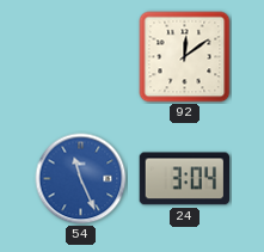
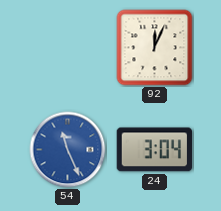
92: 12:09 -> 12:04
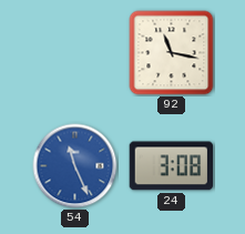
92: 12:04 -> 11:17
24: 3:04 -> 3:08
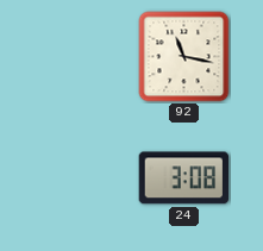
54: 11:26 -> none
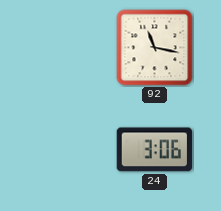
24: 3:08 -> 3:06
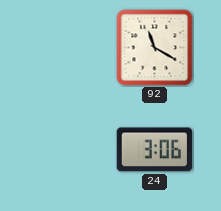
92: 11:17 -> 11:20
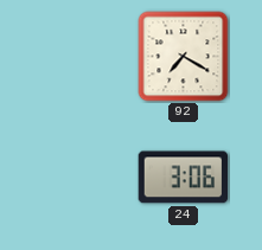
92: 11:20 -> 7:20
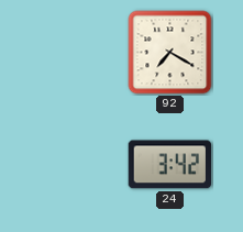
24: 3:06 -> 3:42
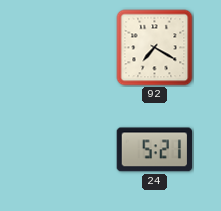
24: 3:42 -> 5:21
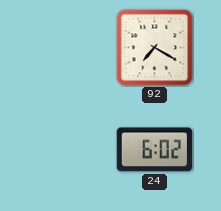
24: 5:21 -> 6:02
